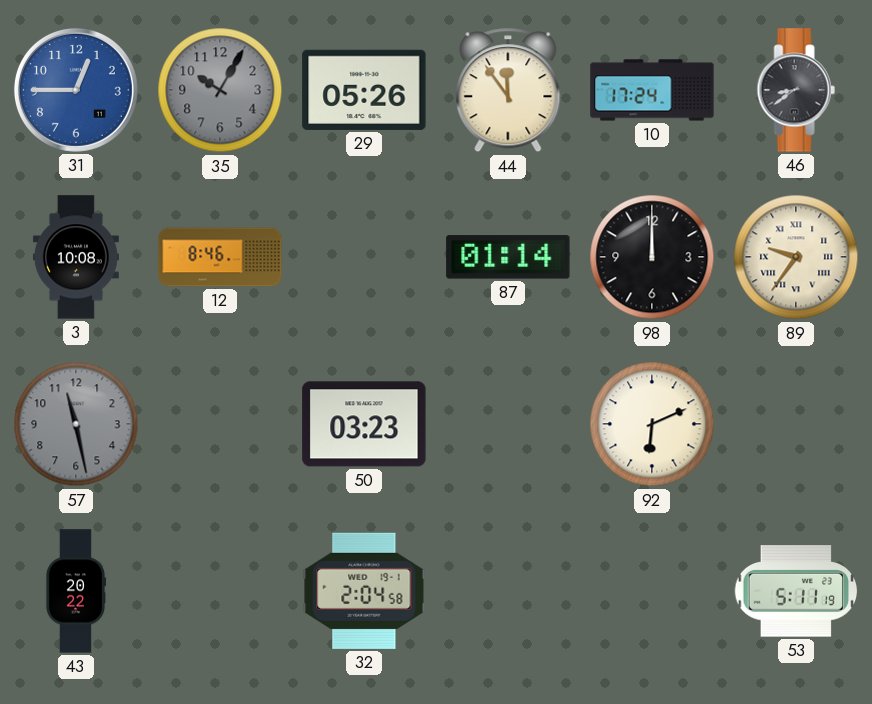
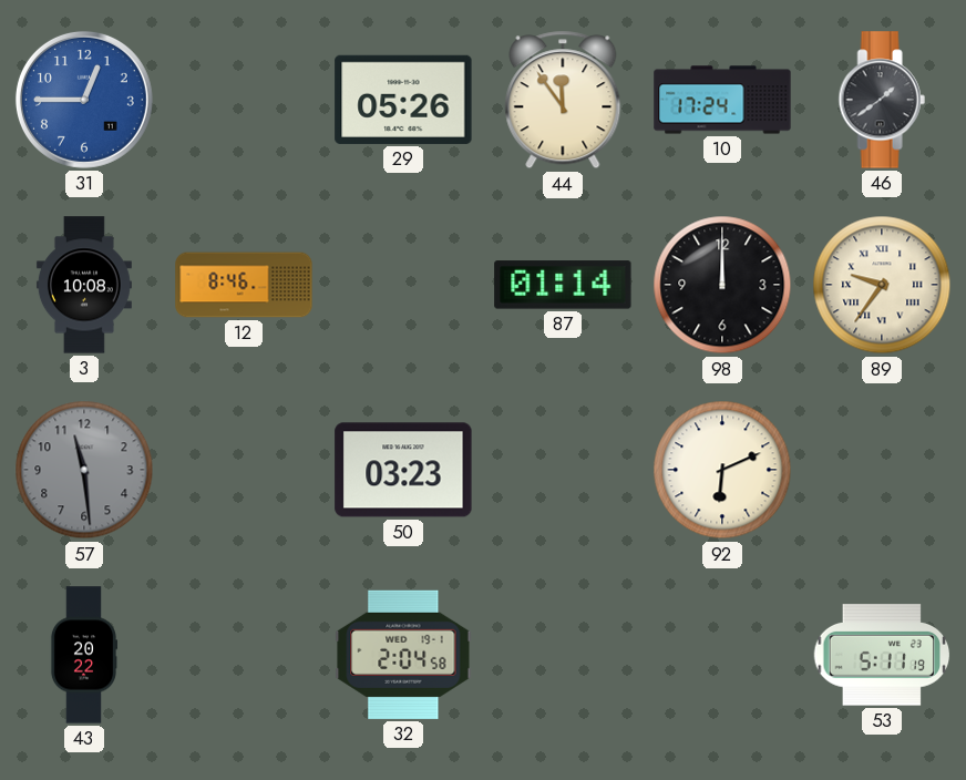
35: 10:05 -> none
46: 8:39 -> 1:39
57: 11:28 -> 11:29
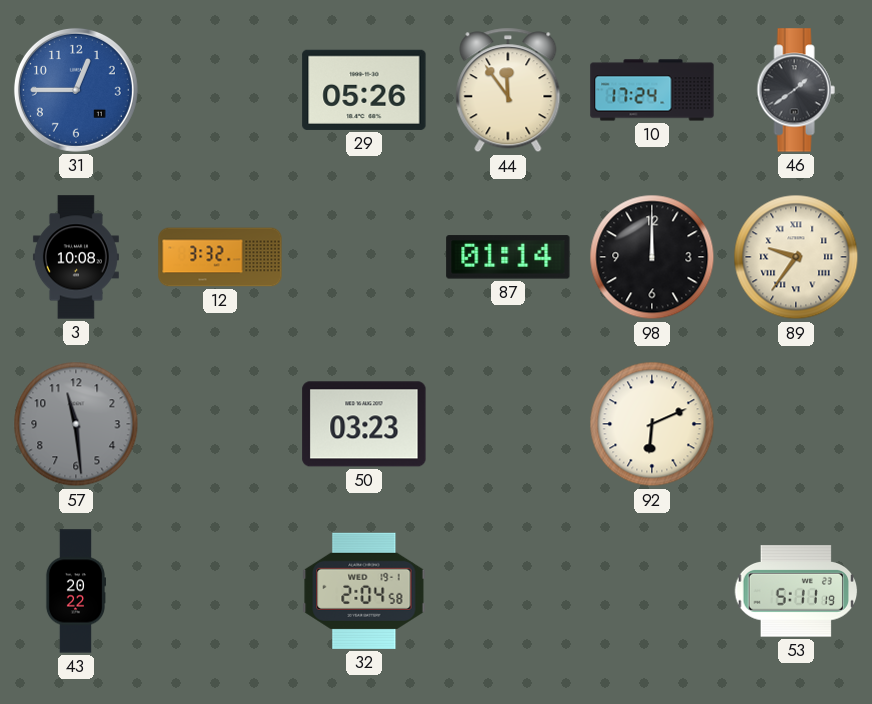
12: 8:46 -> 3:32
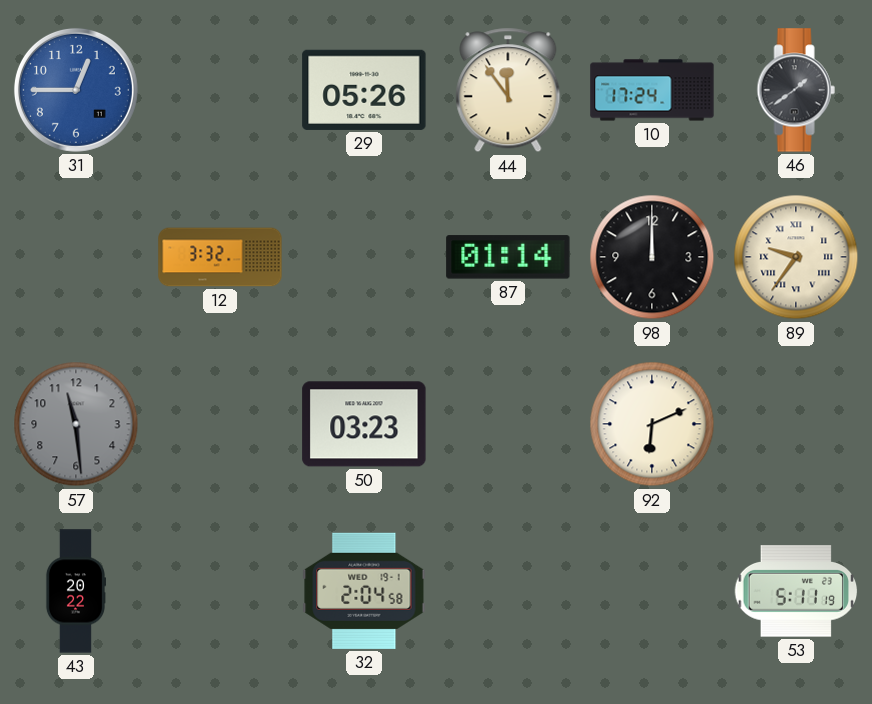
3: 10:08 -> none
